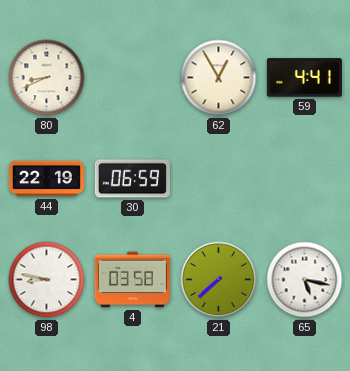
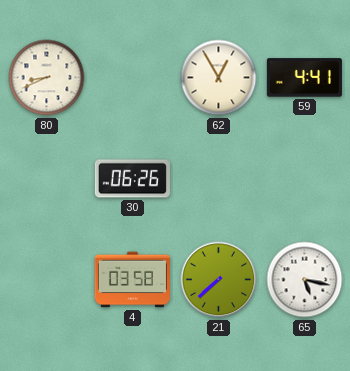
44: 22:19 -> none
30: 06:59 -> 06:26
98: 8:47 -> none
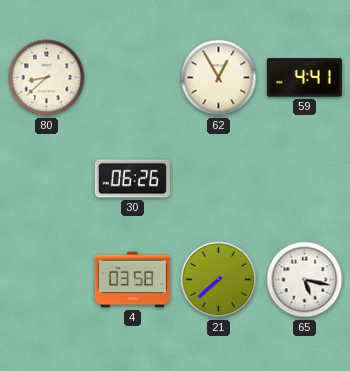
80: 8:41 -> 8:38
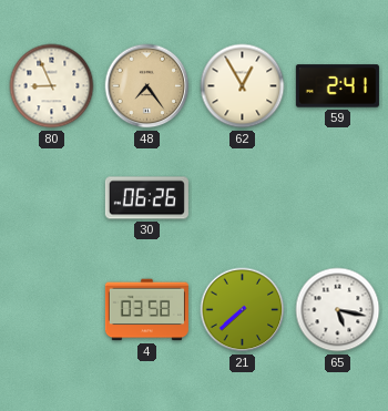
80: 8:38 -> 8:56
48: none -> 7:24
59: 4:41 -> 2:41
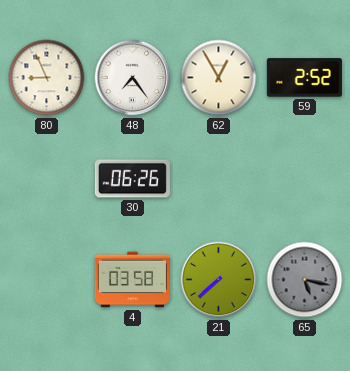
48 dial: champagne -> white
59: 2:41 -> 2:52
65 dial: white -> grey
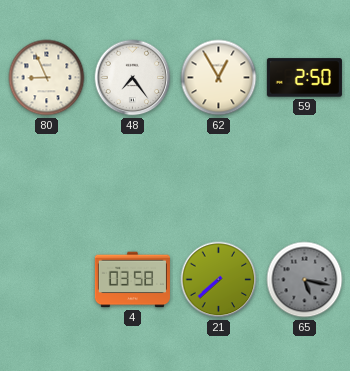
59: 2:52 -> 2:50
30: 06:26 -> none
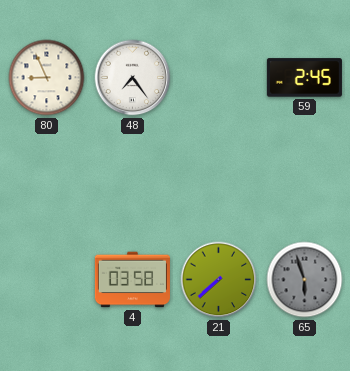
62: 12:55 -> none
59: 2:50 -> 2:45
65: 5:17 -> 5:57
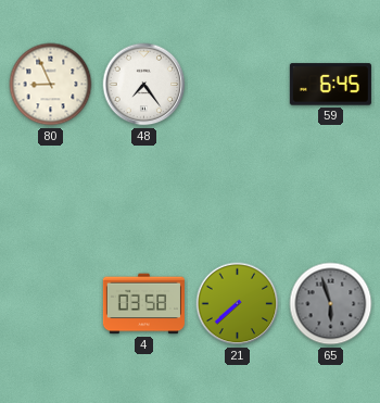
59: 2:45 -> 6:45
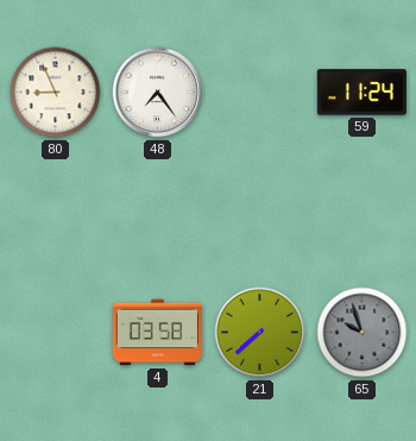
59: 6:45 -> 11:24
65: 5:57 -> 9:57
